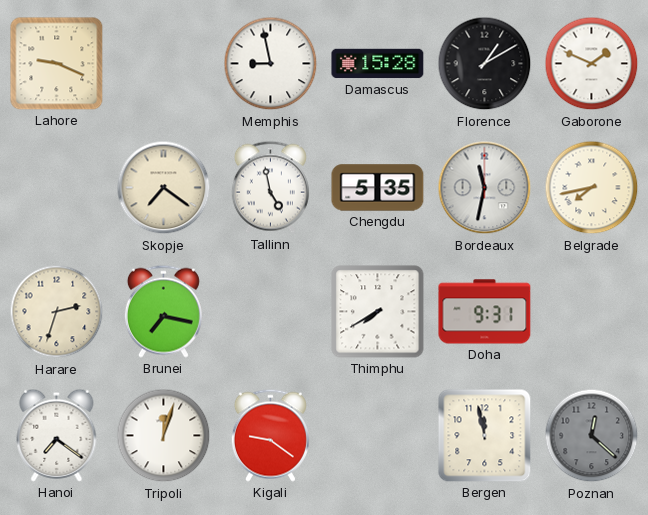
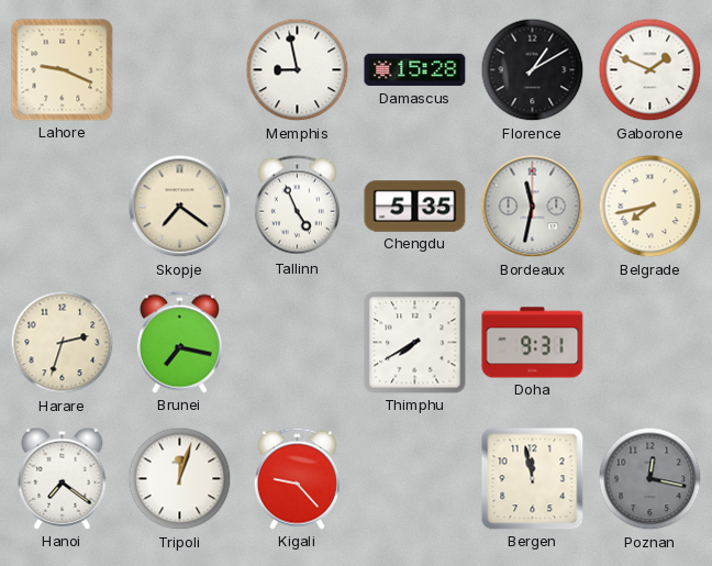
Tallinn: 4:58 -> 4:56
Kigali: 9:21 -> 9:23
Poznan: 12:22 -> 12:17
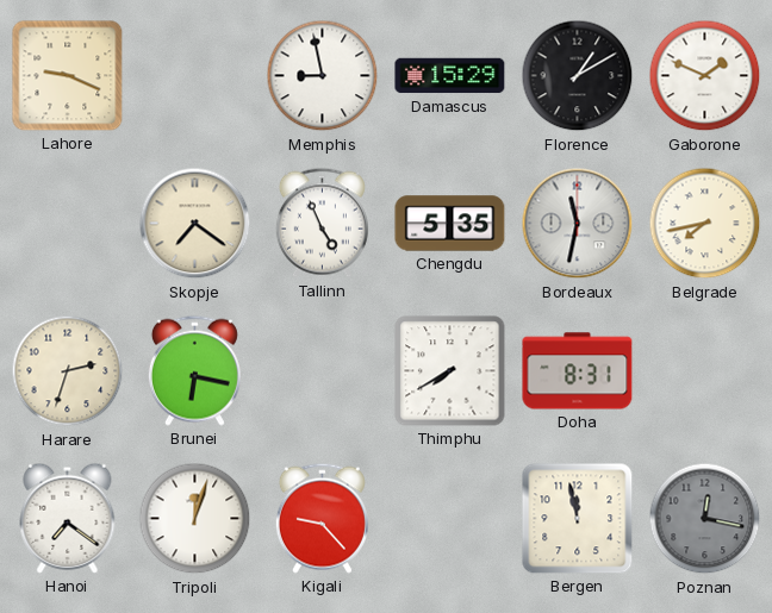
Damascus: 15:28 -> 15:29
Brunei: 7:17 -> 6:17
Doha: 9:31 -> 8:31
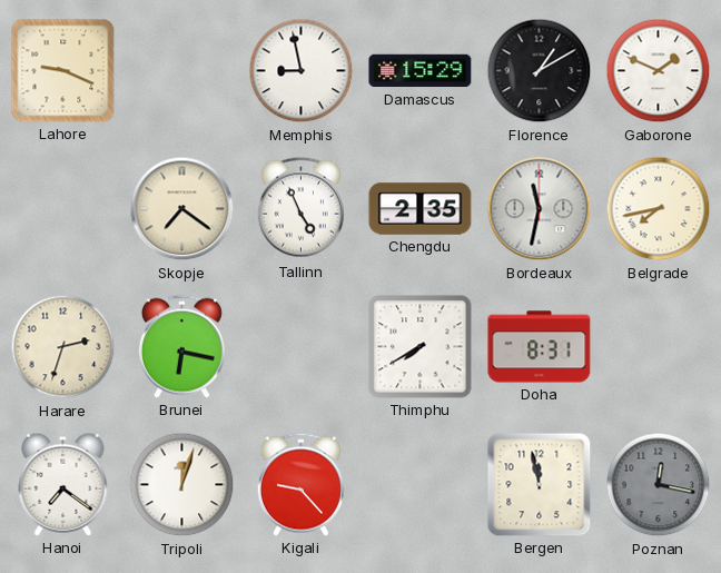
Chengdu: 5:35 -> 2:35
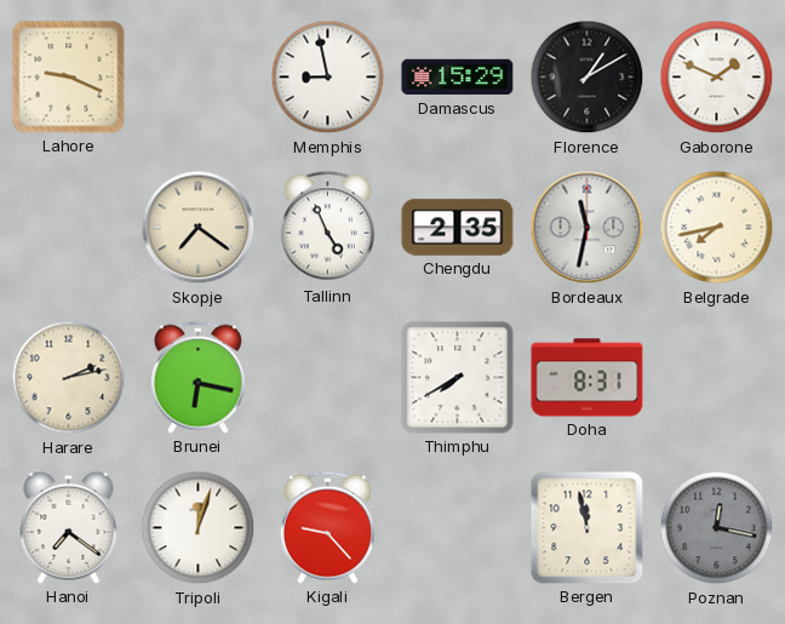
Harare: 2:33 -> 2:13
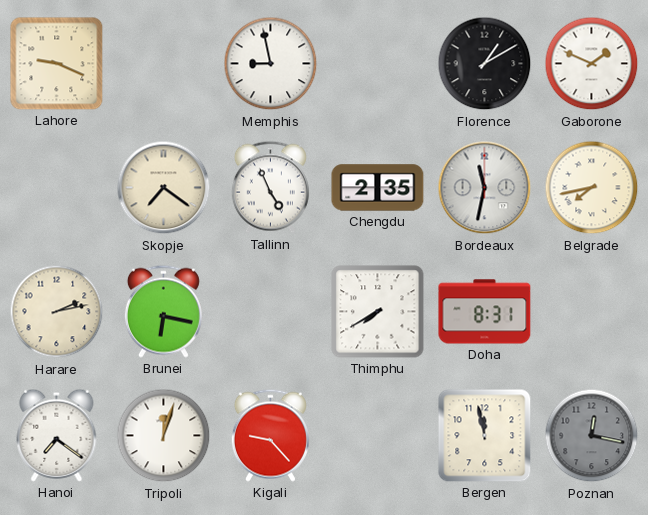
Damascus: 15:29 -> none
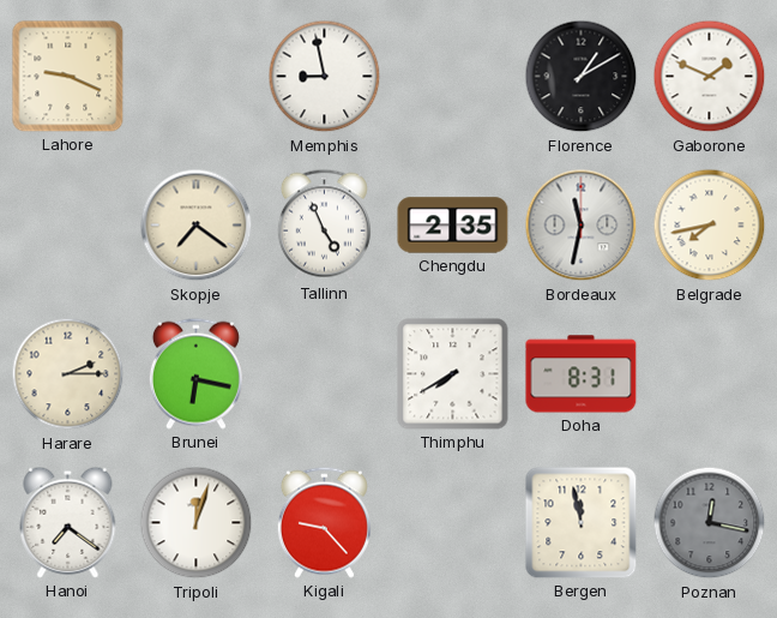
Harare: 2:13 -> 2:15
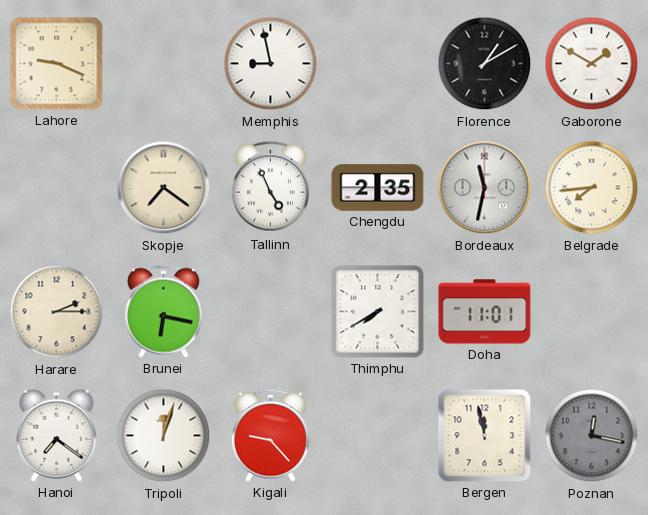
Gaborone: 1:49 -> 1:50
Belgrade: 7:43 -> 7:44
Doha: 8:31 -> 11:01
